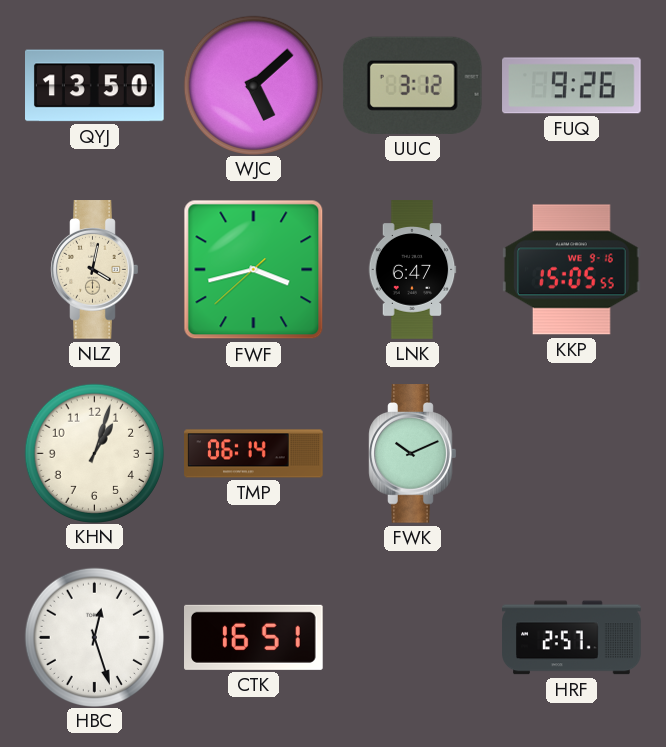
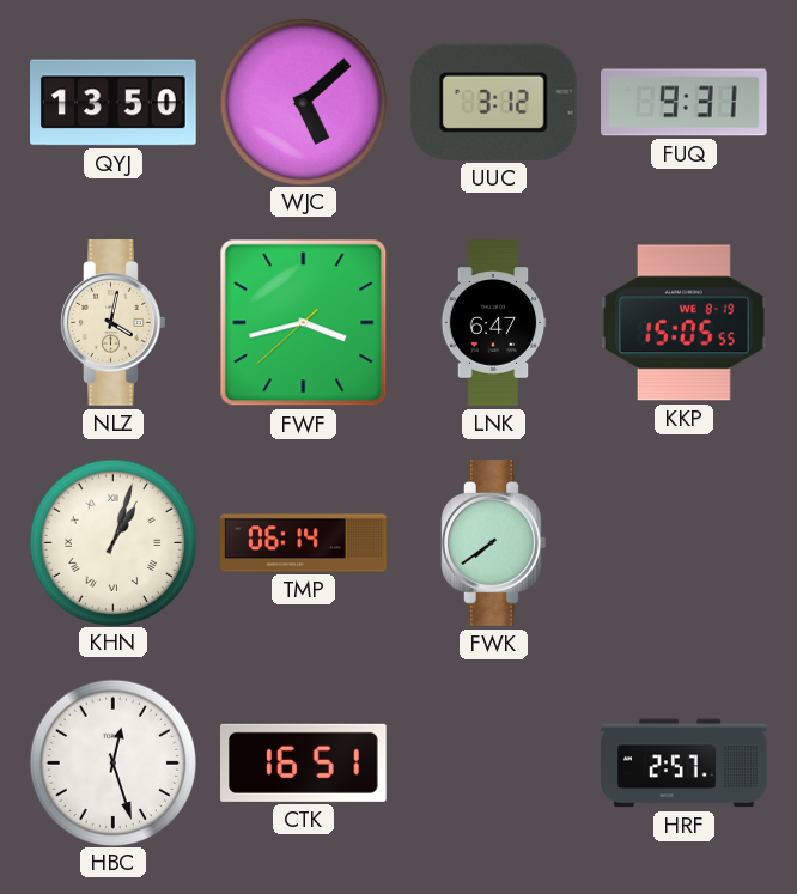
FUQ: 9:26 -> 9:31
KKP date: WE 9-16 -> WE 8-19
KHN numerals: Arabic -> Roman
FWK: 10:11 -> 7:39
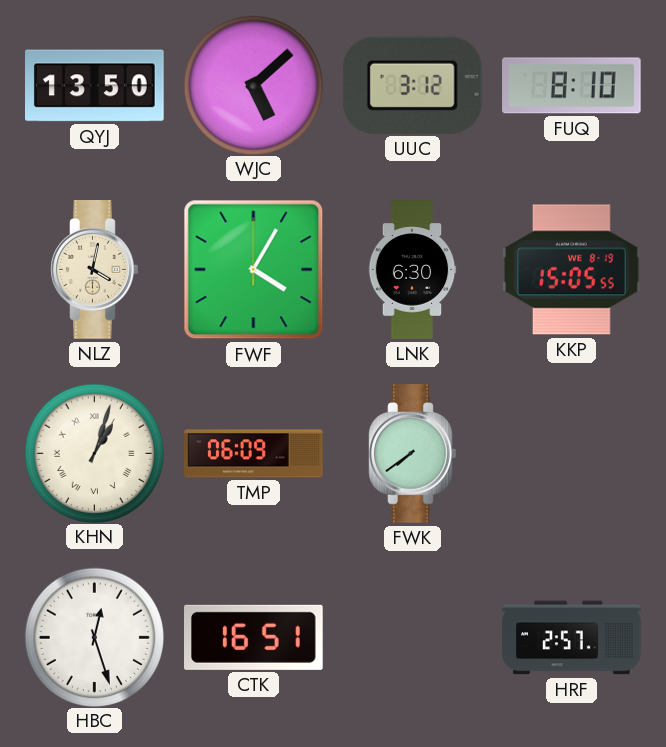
FUQ: 9:31 -> 8:10
FWF: 3:42 -> 4:05
LNK: 6:47 -> 6:30
TMP: 06:14 -> 06:09
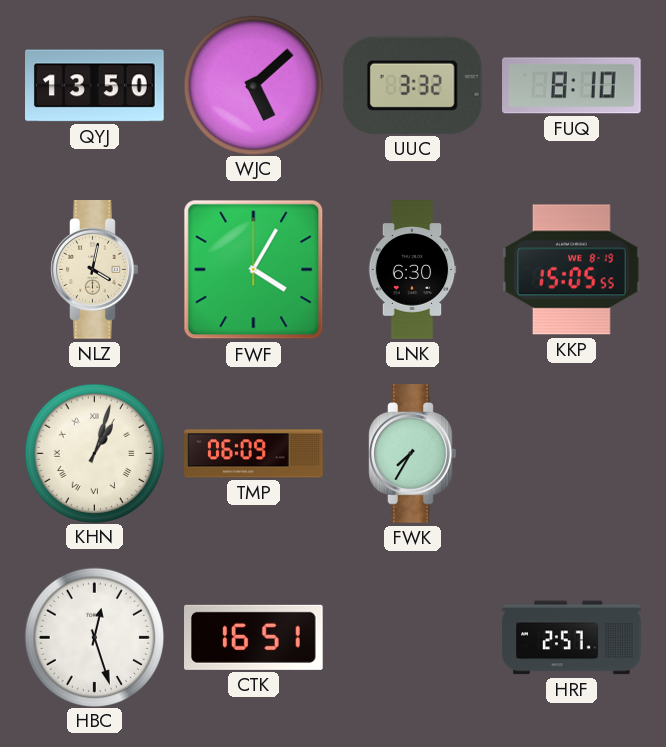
UUC: 3:12 -> 3:32
FWK: 7:39 -> 7:35
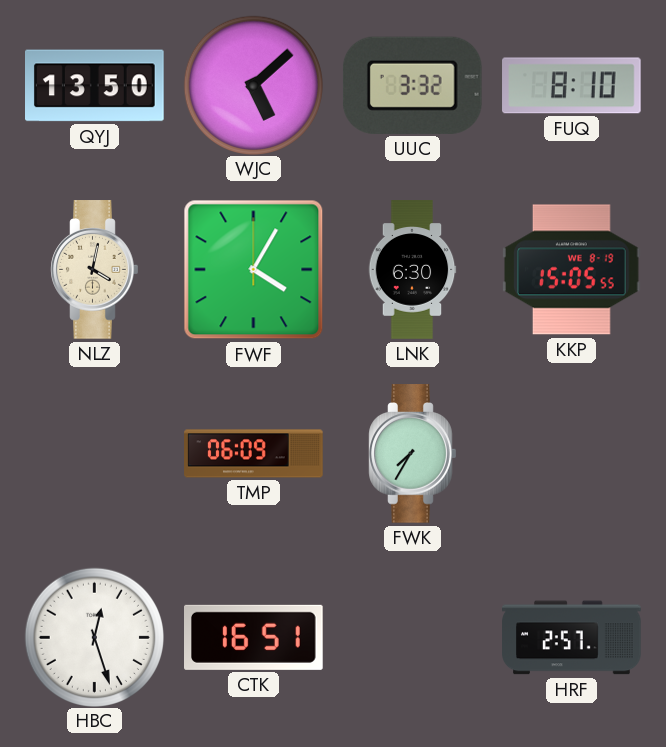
KHN: 1:03 -> none
